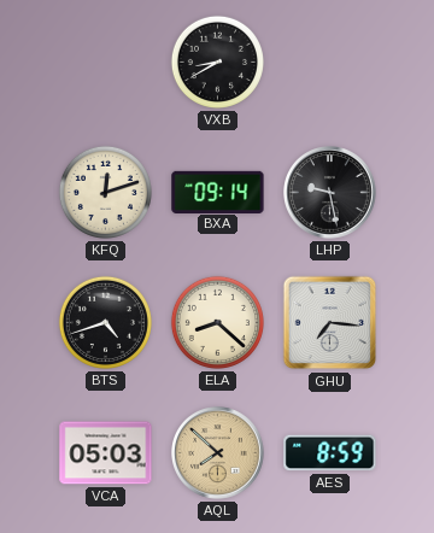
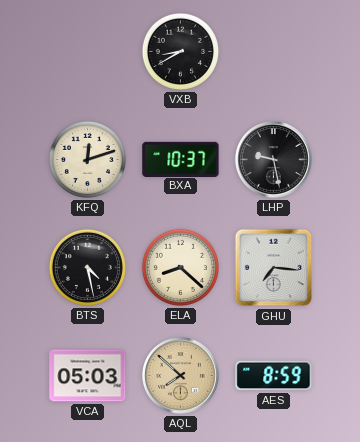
BXA: 09:14 -> 10:37
BTS: 4:42 -> 4:28
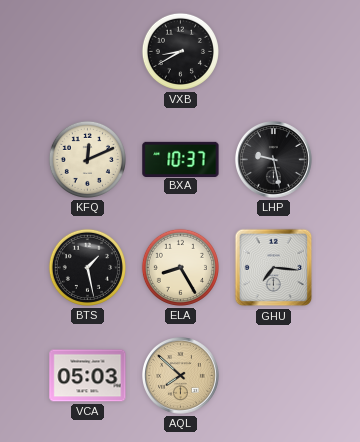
KFQ: 12:12 -> 12:11
BTS: 4:28 -> 1:28
ELA: 8:22 -> 8:25
AES: 8:59 -> none
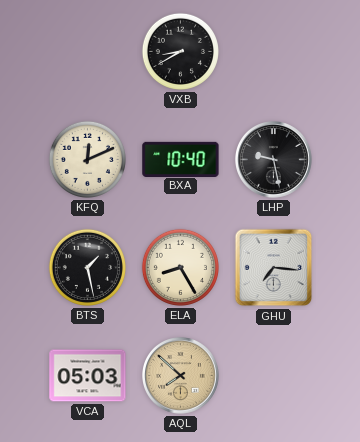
BXA: 10:37 -> 10:40
